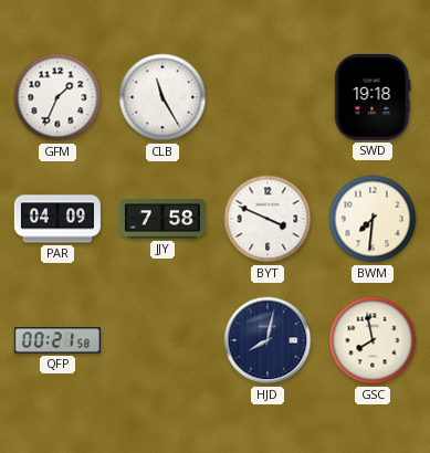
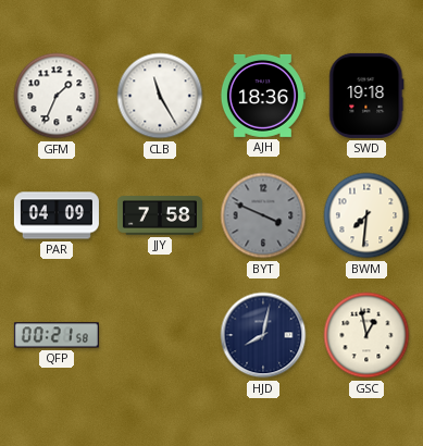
AJH: none -> 18:36
BYT dial: white -> grey
GSC: 7:58 -> 12:58
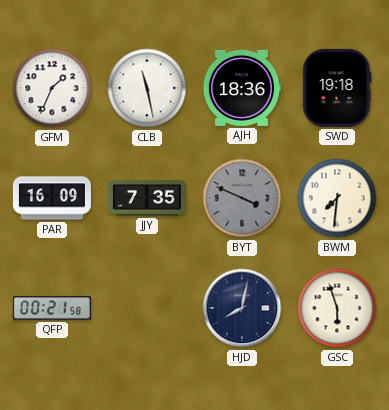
CLB: 11:25 -> 11:28
PAR: 04:09 -> 16:09
JJY: 7:58 -> 7:35
GSC: 12:58 -> 5:57
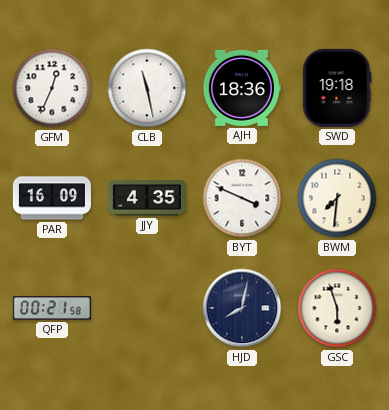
GFM: 1:34 -> 12:34
JJY: 7:35 -> 4:35
BYT dial: grey -> white
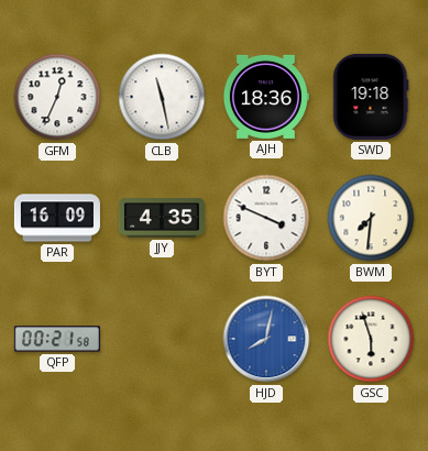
HJD dial: navy -> blue
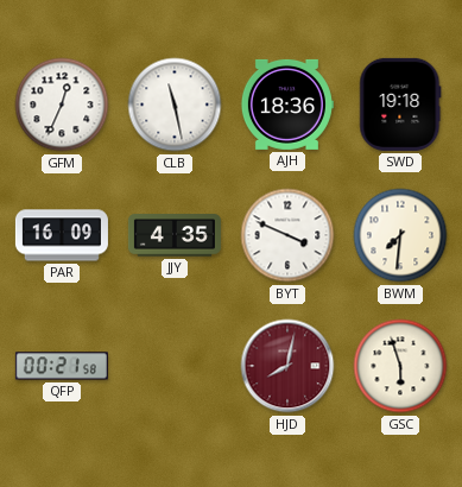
HJD dial: blue -> burgundy
